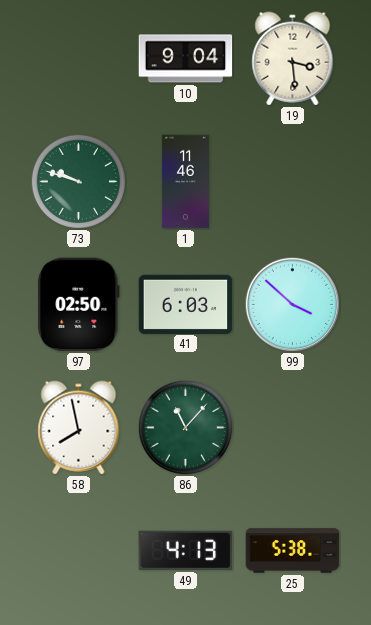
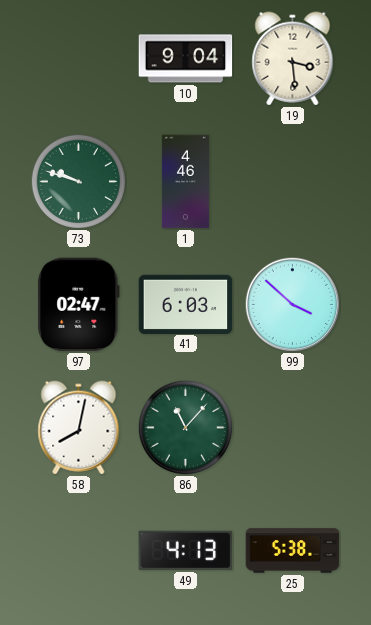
1: 11:46 -> 4:46
97: 02:50 -> 02:47
58: 7:58 -> 8:02
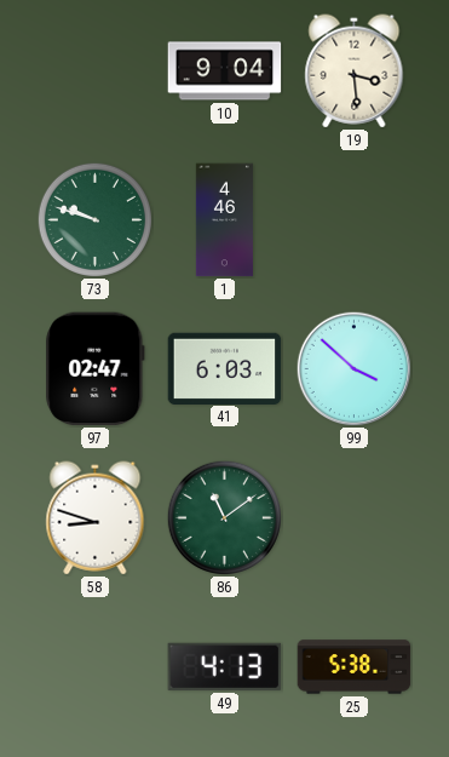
58: 8:02 -> 8:48
86: 11:07 -> 11:09
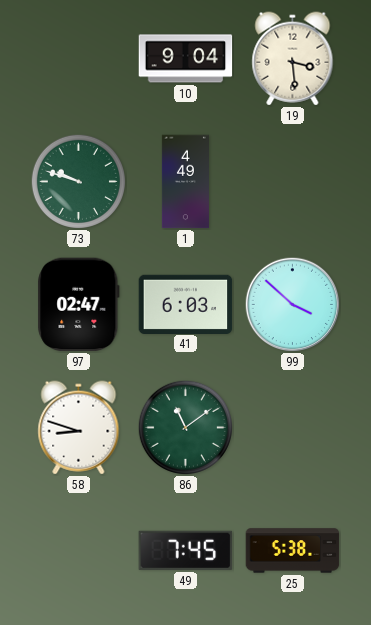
1: 4:46 -> 4:49
49: 4:13 -> 7:45
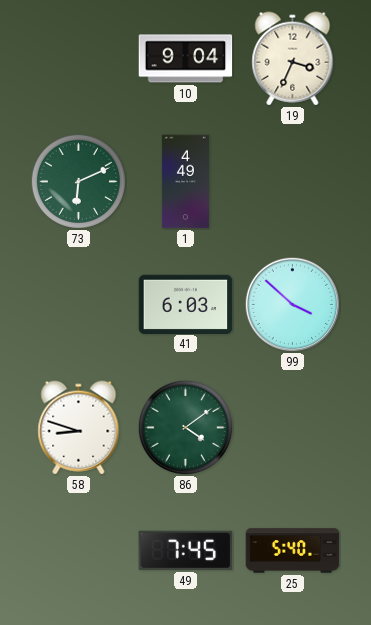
19: 3:29 -> 3:34
73: 9:48 -> 6:11
97: 02:47 -> none
86: 11:09 -> 4:09
25: 5:38 -> 5:40
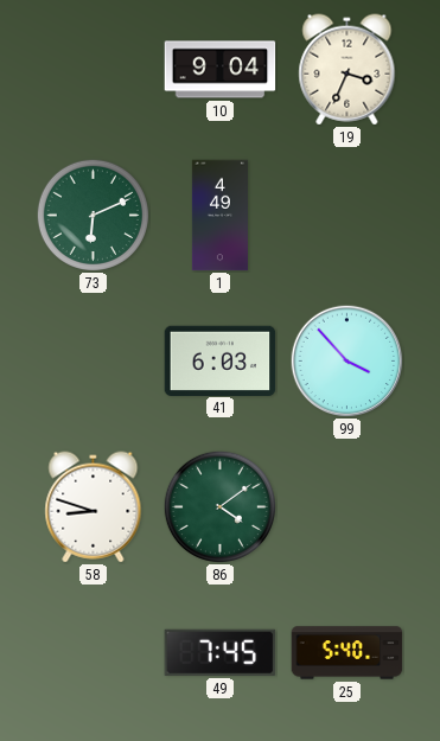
99: 3:52 -> 3:53
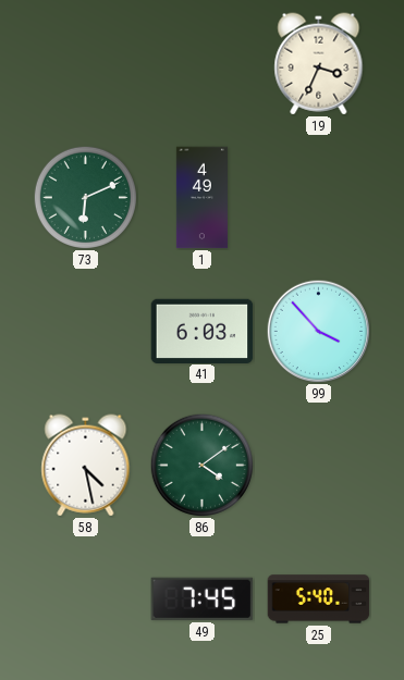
10: 9:04 -> none
58: 8:48 -> 4:28
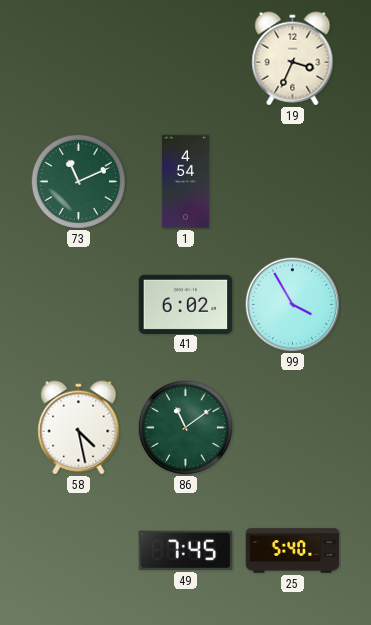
73: 6:11 -> 11:11
1: 4:49 -> 4:54
41: 6:03 -> 6:02
99: 3:53 -> 3:55
86: 4:09 -> 11:09
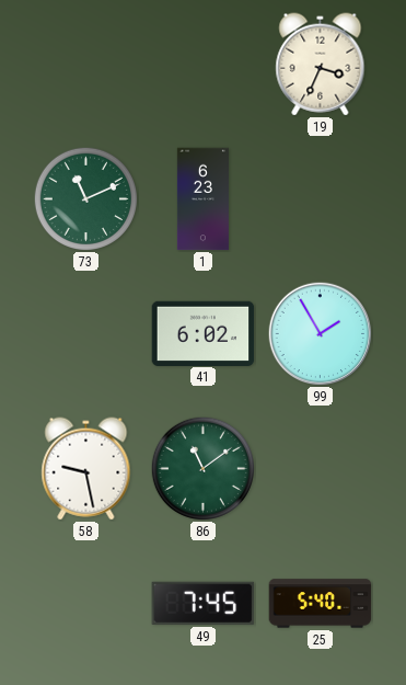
1: 4:54 -> 6:23
99: 3:55 -> 1:55
58: 4:28 -> 9:28
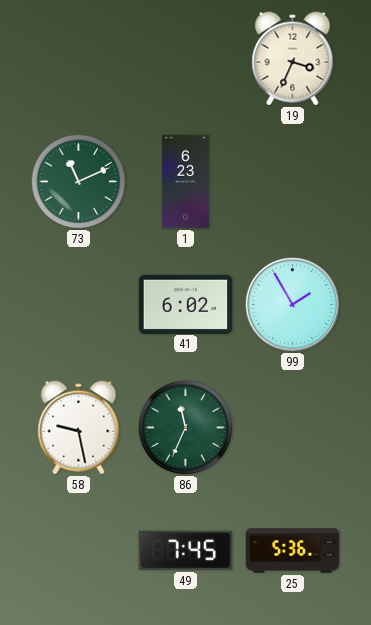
86: 11:09 -> 11:34
25: 5:40 -> 5:36
